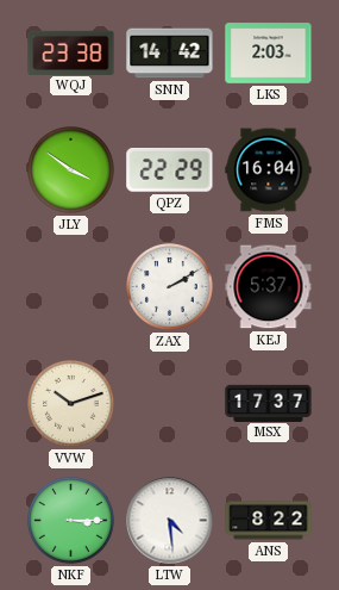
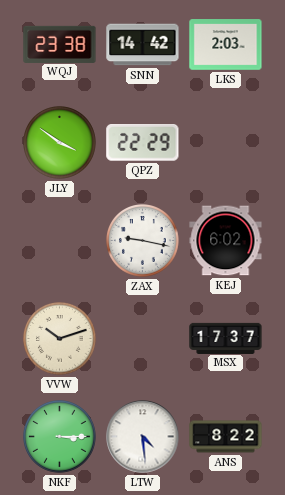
FMS: 16:04 -> none
ZAX: 2:10 -> 9:17
KEJ: 5:37 -> 6:02
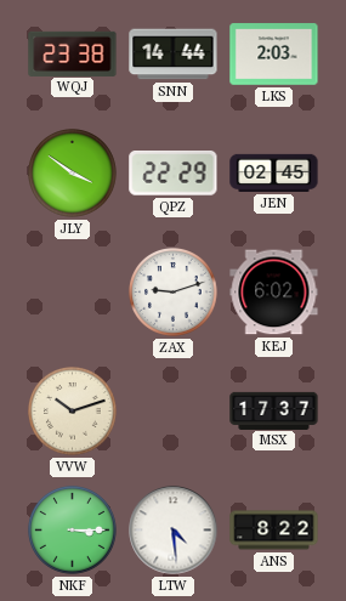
SNN: 14:42 -> 14:44
JEN: none -> 02:45
ZAX: 9:17 -> 9:12
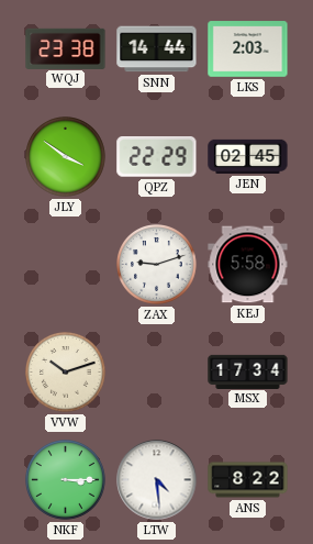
KEJ: 6:02 -> 5:58
MSX: 17:37 -> 17:34
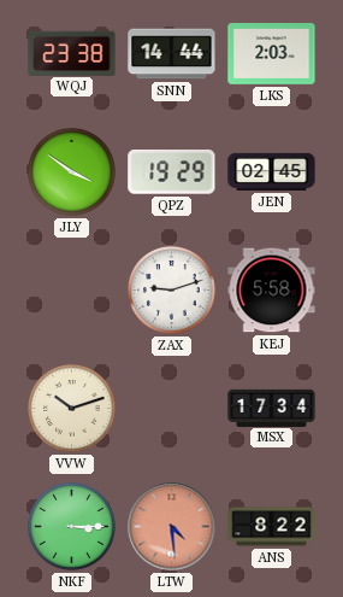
QPZ: 22:29 -> 19:29
LTW dial: white -> salmon
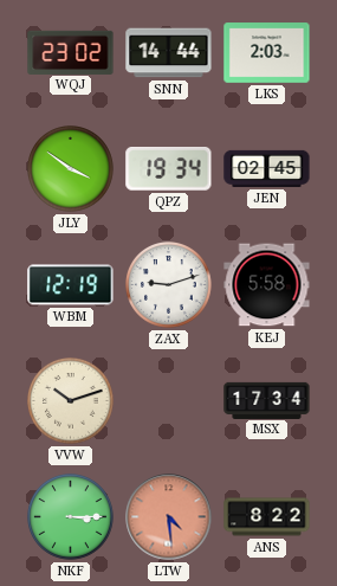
WQJ: 23:38 -> 23:02
QPZ: 19:29 -> 19:34
WBM: none -> 12:19
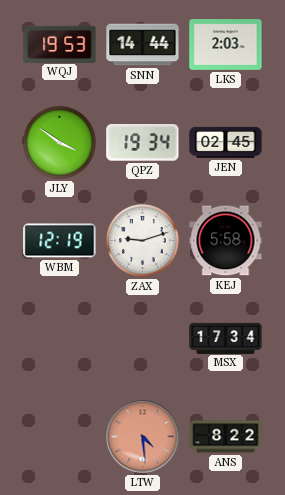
WQJ: 23:02 -> 19:53
VVW: 10:12 -> none
NKF: 3:15 -> none
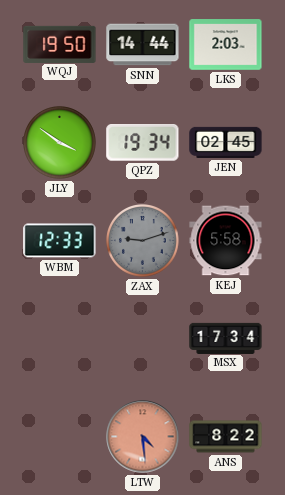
WQJ: 19:53 -> 19:50
WBM: 12:19 -> 12:33
ZAX dial: white -> grey
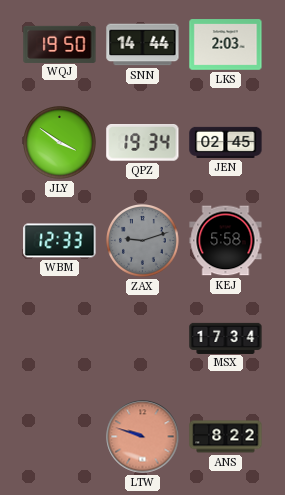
LTW: 4:29 -> 9:48
